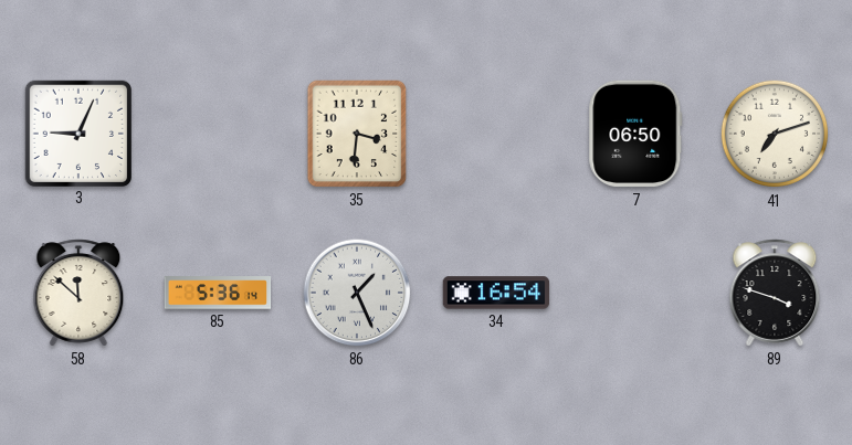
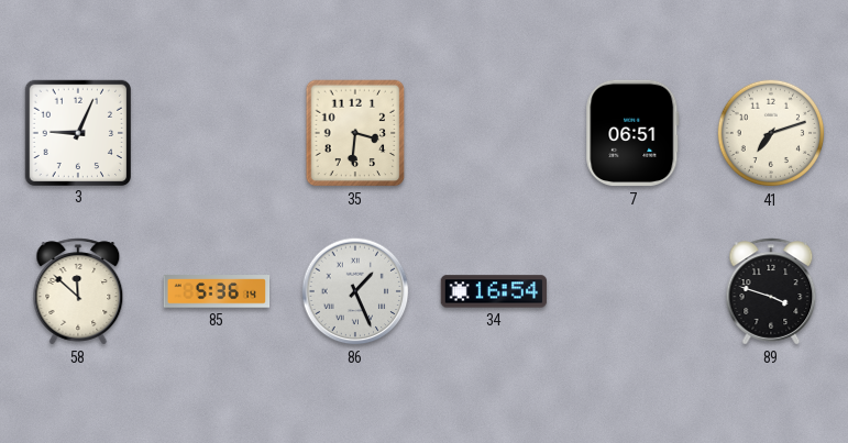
7: 06:50 -> 06:51
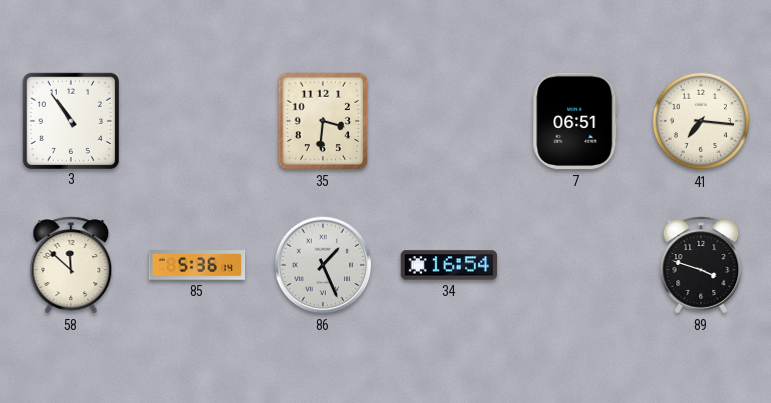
3: 9:04 -> 10:54
41: 7:12 -> 7:16
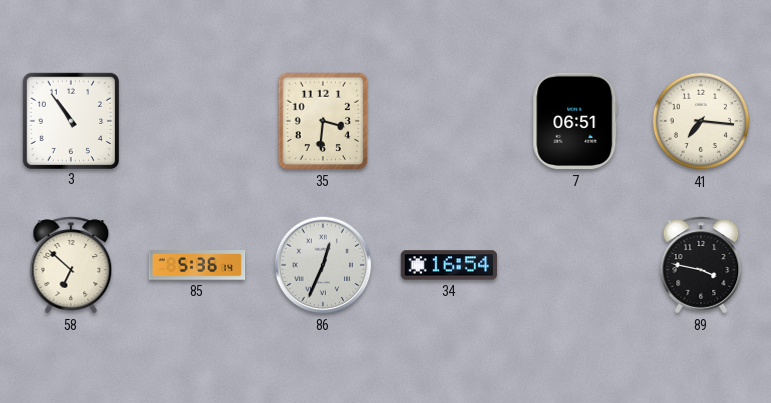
58: 11:52 -> 6:52
86: 1:26 -> 12:34
89: 3:48 -> 3:47
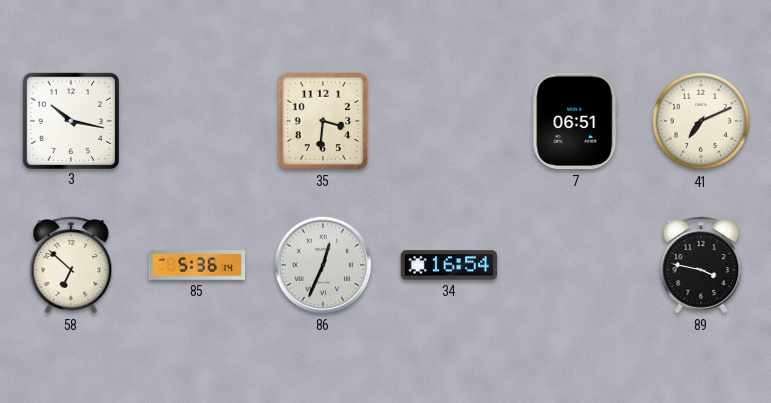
3: 10:54 -> 10:17
41: 7:16 -> 7:11
